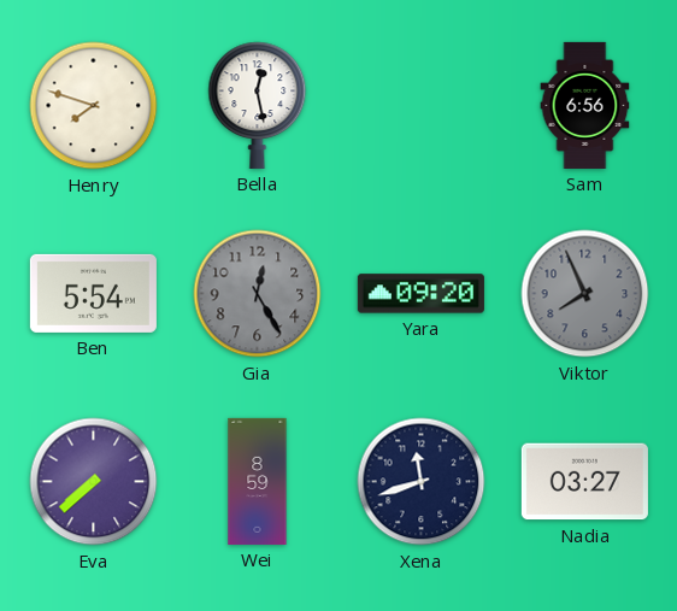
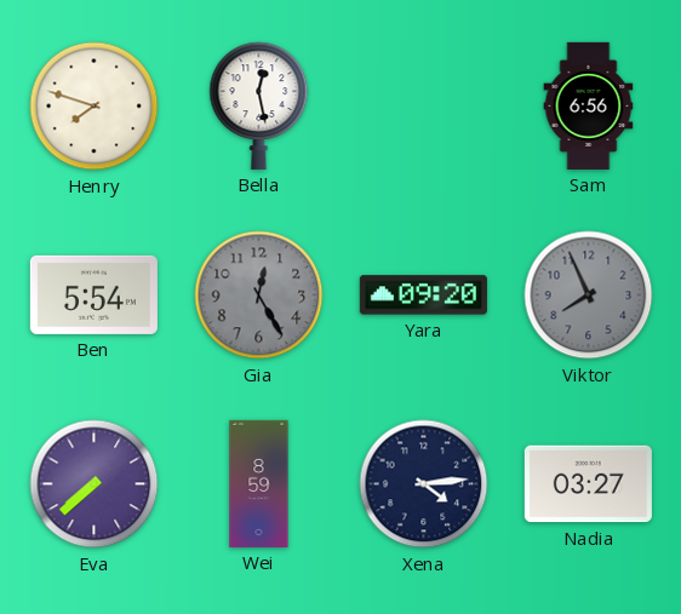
Xena: 11:42 -> 4:14
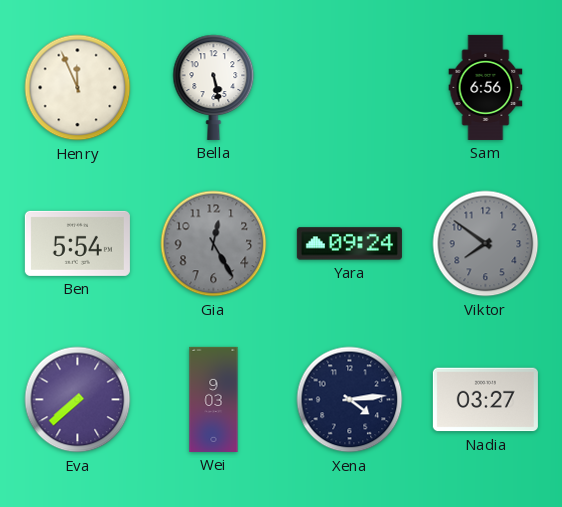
Henry: 7:48 -> 11:56
Bella: 12:28 -> 5:28
Yara: 09:20 -> 09:24
Viktor: 7:56 -> 7:51
Wei: 8:59 -> 9:03
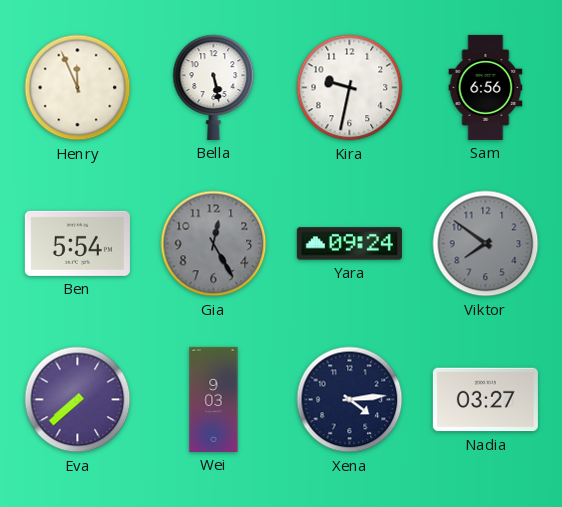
Kira: none -> 9:32
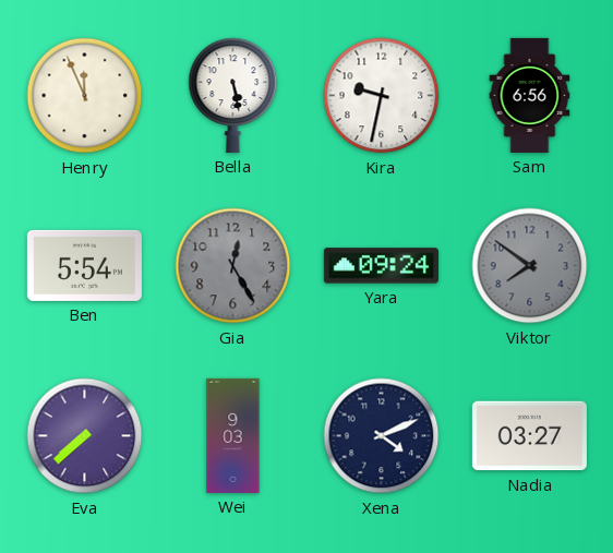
Xena: 4:14 -> 4:11
